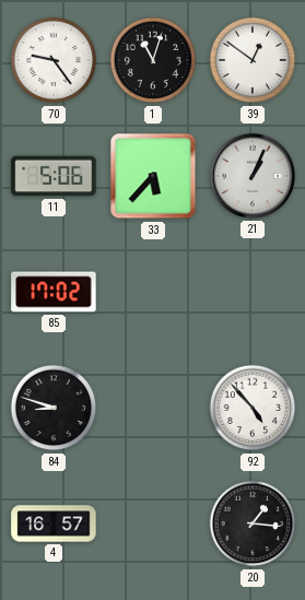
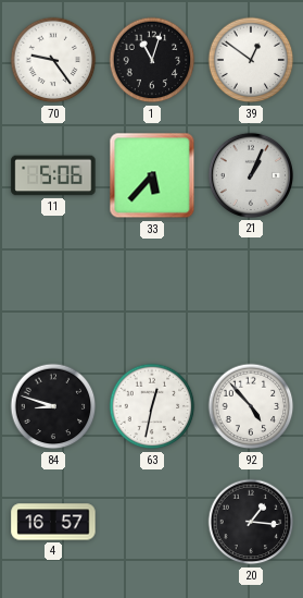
85: 17:02 -> none
63: none -> 12:32
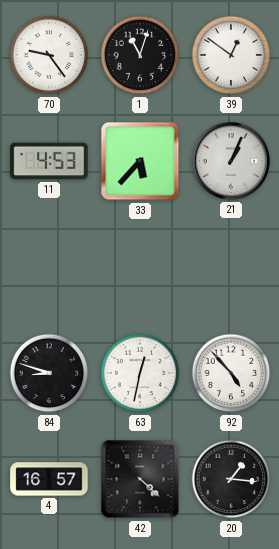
11: 5:06 -> 4:53
42: none -> 4:22
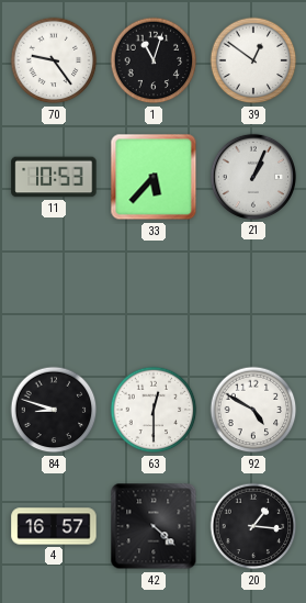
11: 4:53 -> 10:53
63: 12:32 -> 12:30
92: 4:53 -> 4:50
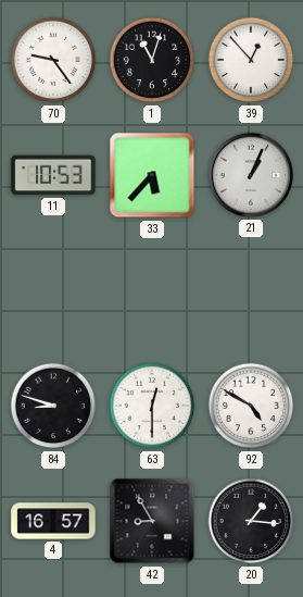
39: 12:51 -> 12:53
42: 4:22 -> 8:55
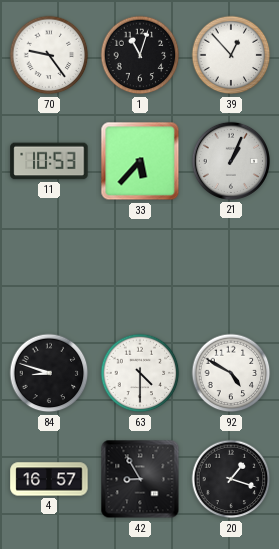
63: 12:30 -> 4:30
20: 1:16 -> 1:18
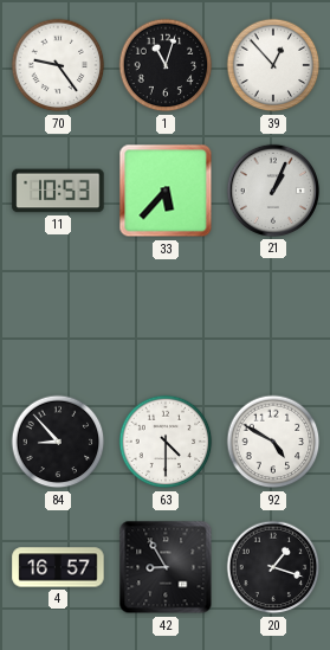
84: 8:48 -> 8:53
